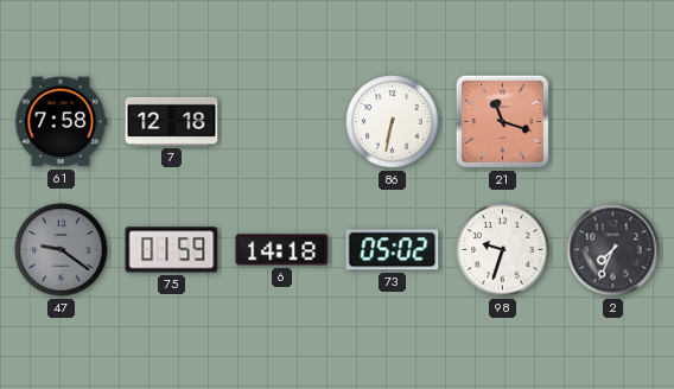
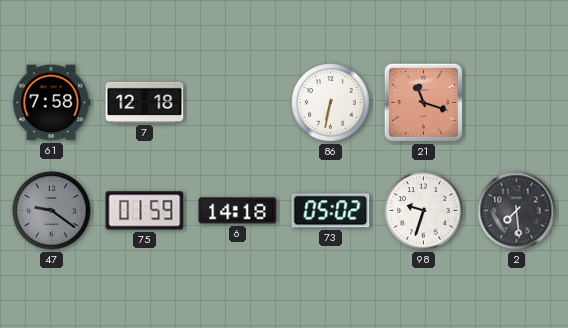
2: 7:34 -> 7:29
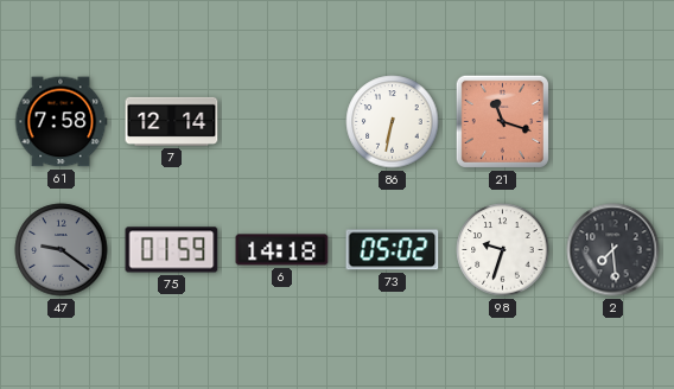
7: 12:18 -> 12:14
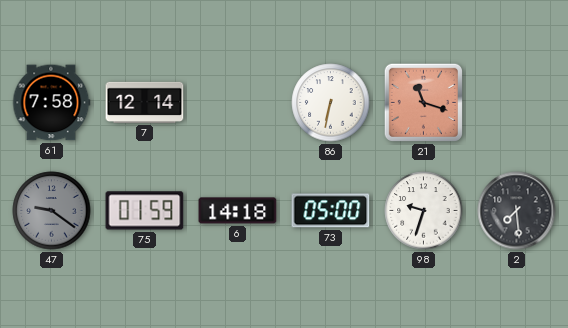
73: 05:02 -> 05:00
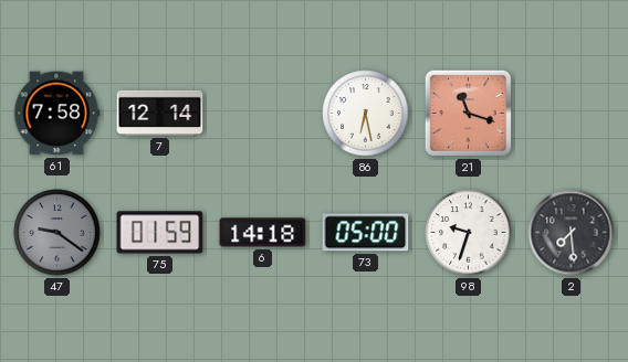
86: 6:32 -> 6:28
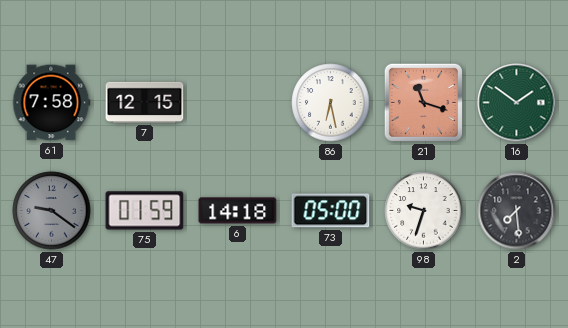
7: 12:14 -> 12:15
16: none -> 1:51
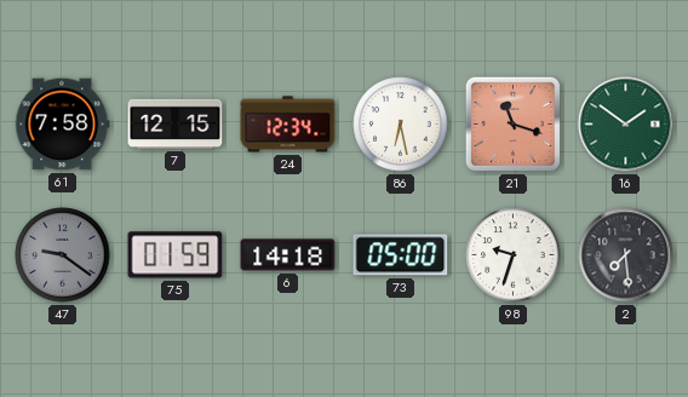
24: none -> 12:34
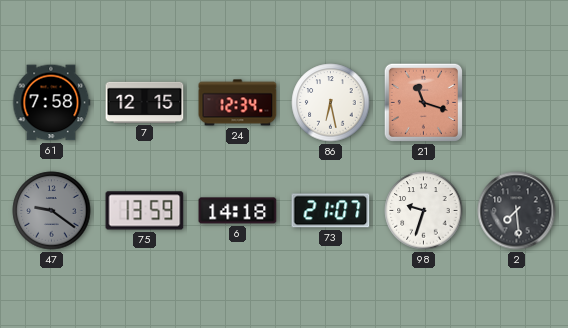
16: 1:51 -> none
75: 01:59 -> 13:59
73: 05:00 -> 21:07
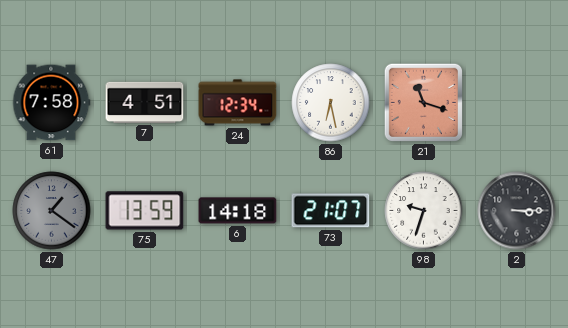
7: 12:15 -> 4:51
47: 9:21 -> 1:21
2: 7:29 -> 3:15
